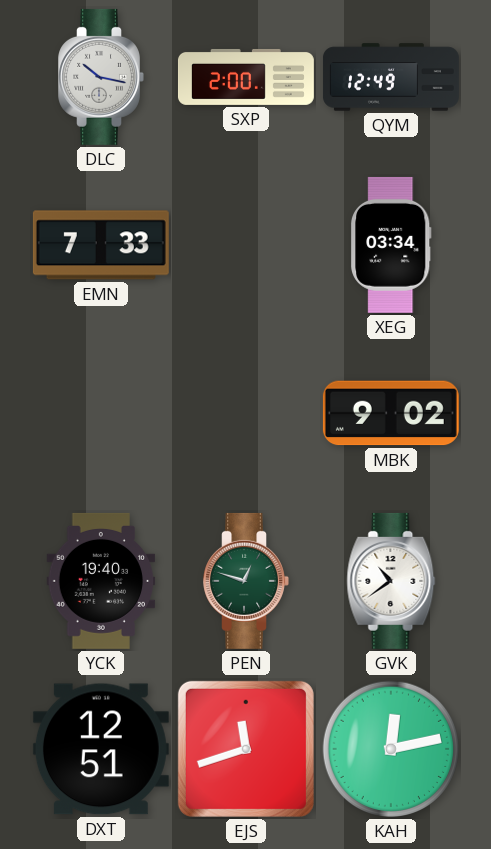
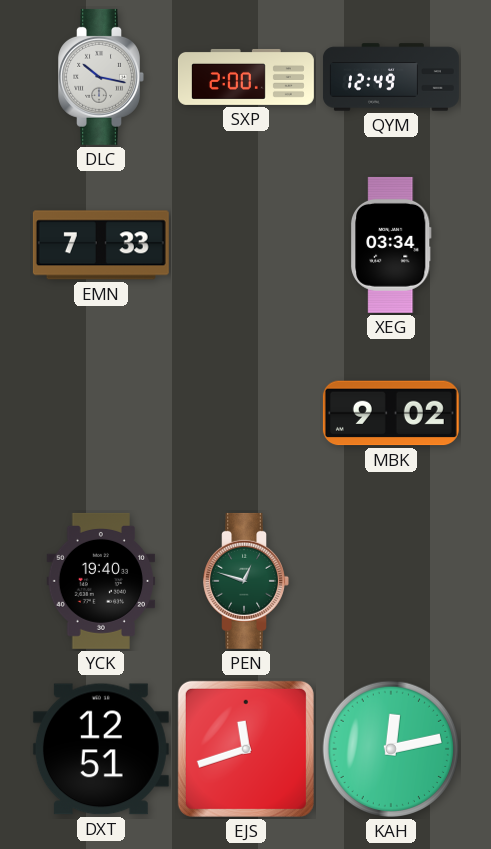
GVK: 10:39 -> none
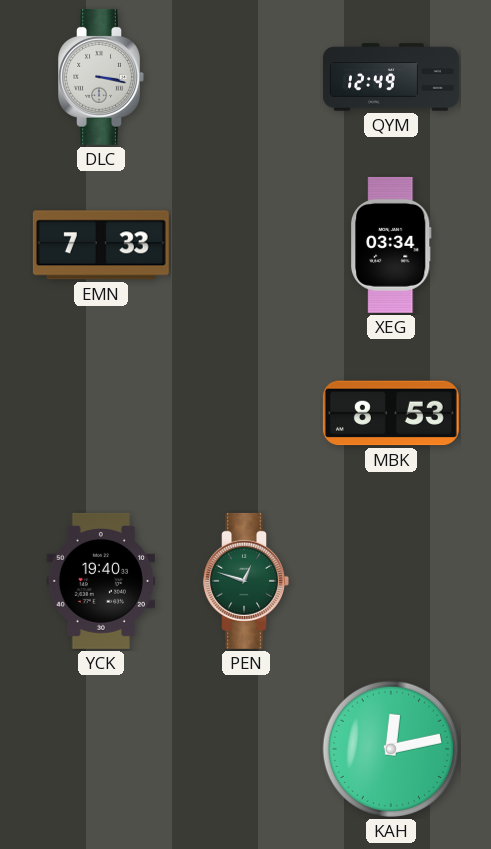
DLC: 10:17 -> 3:17
SXP: 2:00 -> none
MBK: 9:02 -> 8:53
DXT: 12:51 -> none
EJS: 11:42 -> none
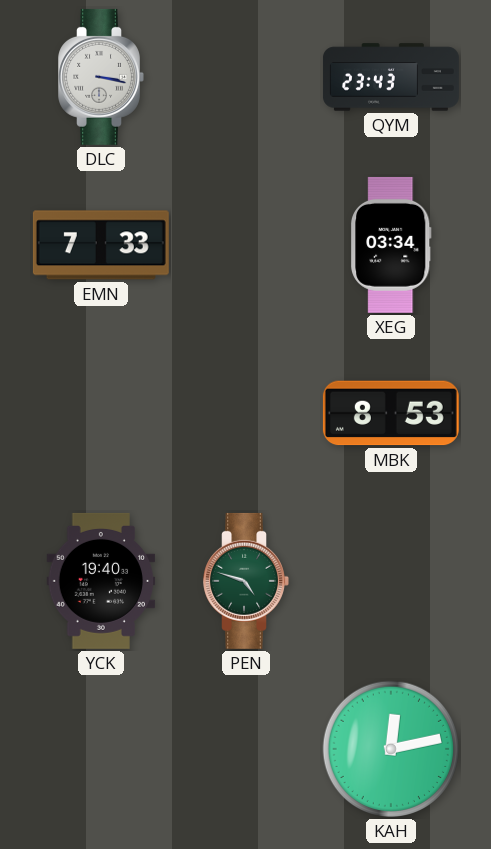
QYM: 12:49 -> 23:43
PEN: 12:48 -> 4:48
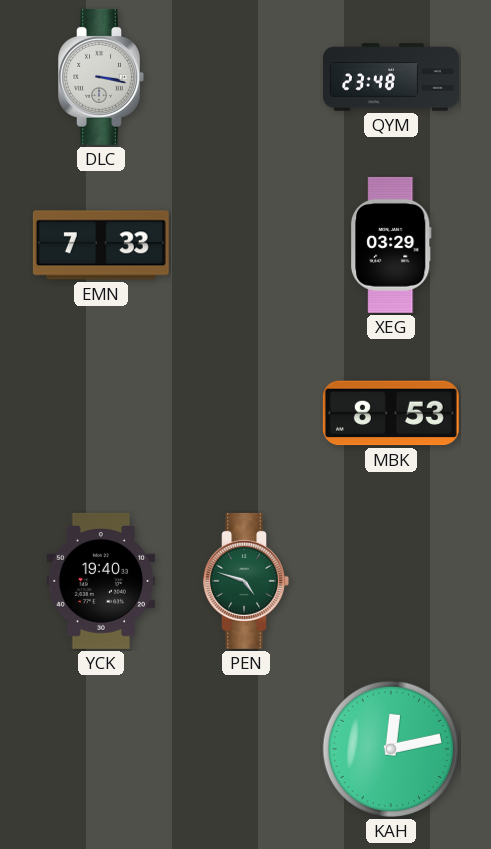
QYM: 23:43 -> 23:48
XEG: 03:34 -> 03:29
